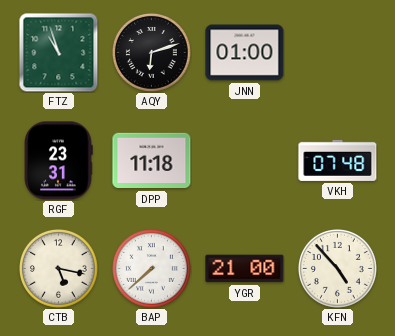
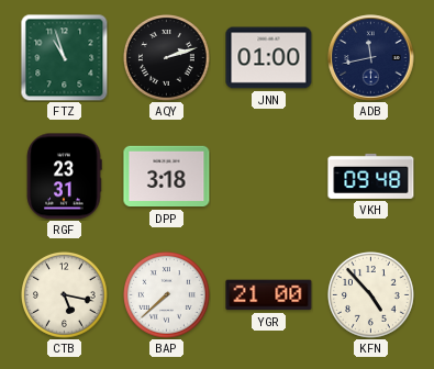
AQY: 6:12 -> 2:12
ADB: none -> 11:43
DPP: 11:18 -> 3:18
VKH: 07:48 -> 09:48
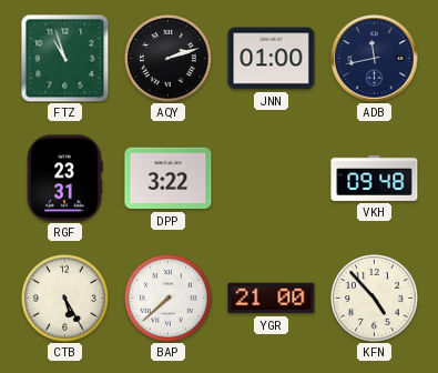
DPP: 3:18 -> 3:22
CTB: 5:17 -> 5:25
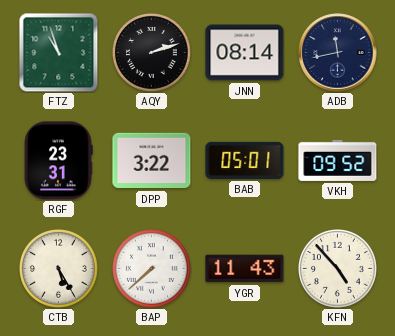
JNN: 01:00 -> 08:14
BAB: none -> 05:01
VKH: 09:48 -> 09:52
YGR: 21:00 -> 11:43
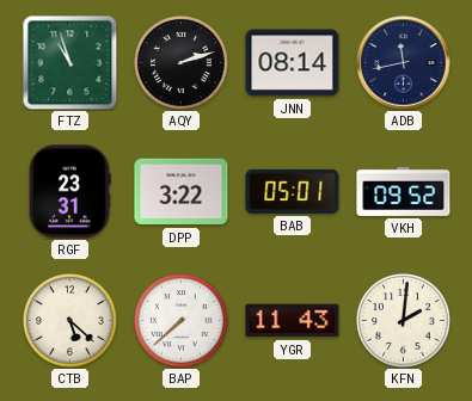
CTB: 5:25 -> 5:22
KFN: 4:53 -> 2:01
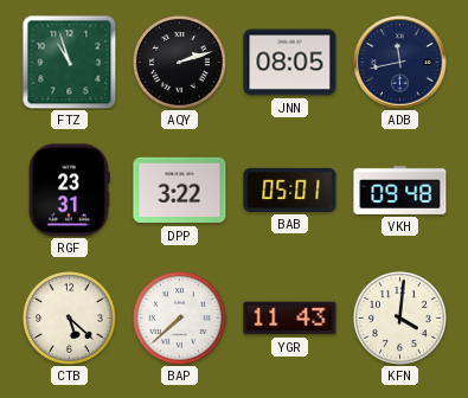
JNN: 08:14 -> 08:05
VKH: 09:52 -> 09:48
KFN: 2:01 -> 4:01
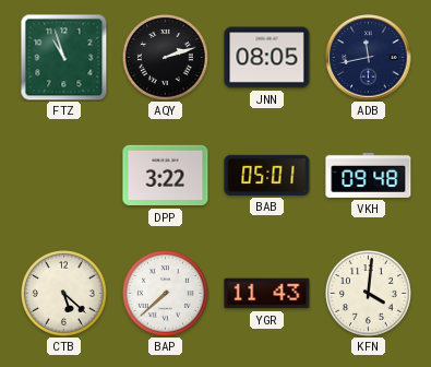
RGF: 23:31 -> none
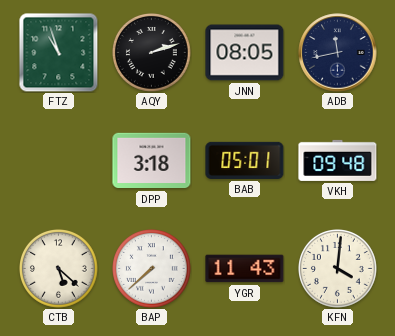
DPP: 3:22 -> 3:18
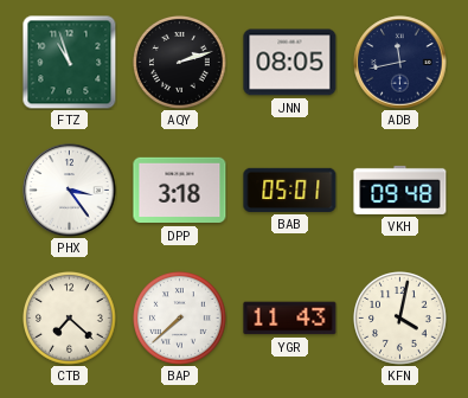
PHX: none -> 3:24
CTB: 5:22 -> 7:22
KFN: 4:01 -> 4:02
